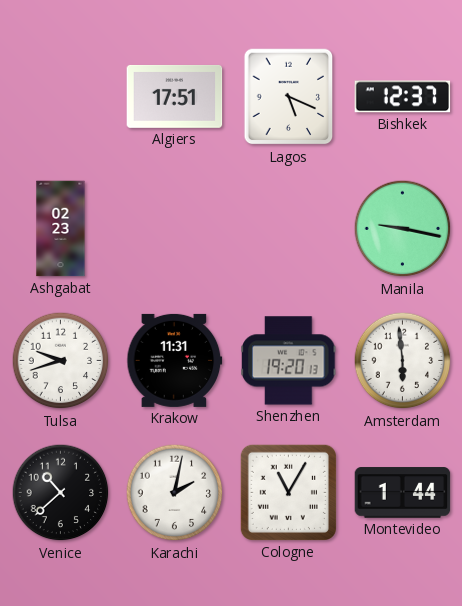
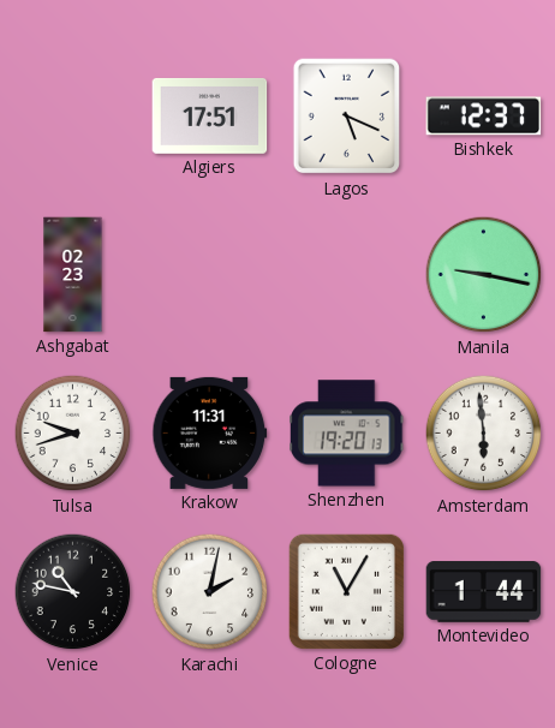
Venice: 10:38 -> 10:47
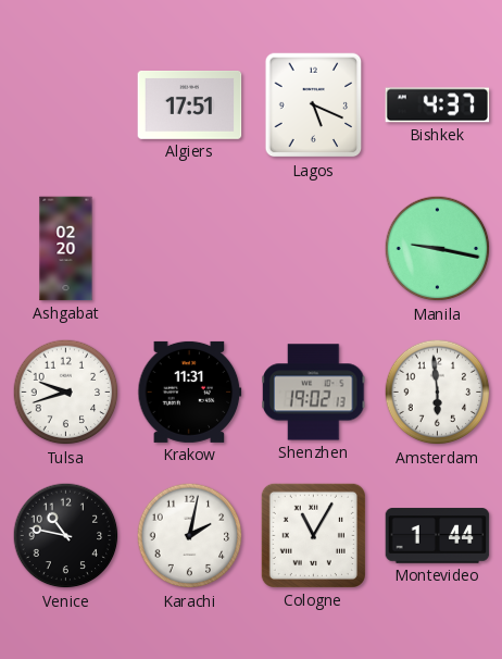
Bishkek: 12:37 -> 4:37
Ashgabat: 02:23 -> 02:20
Shenzhen: 19:20 -> 19:02
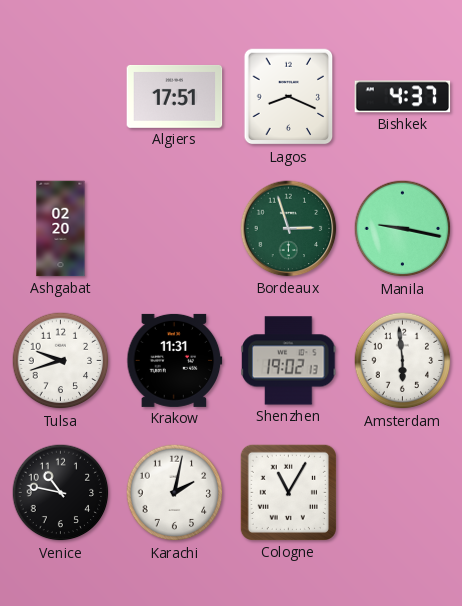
Lagos: 5:19 -> 8:19
Bordeaux: none -> 2:57
Montevideo: 1:44 -> none
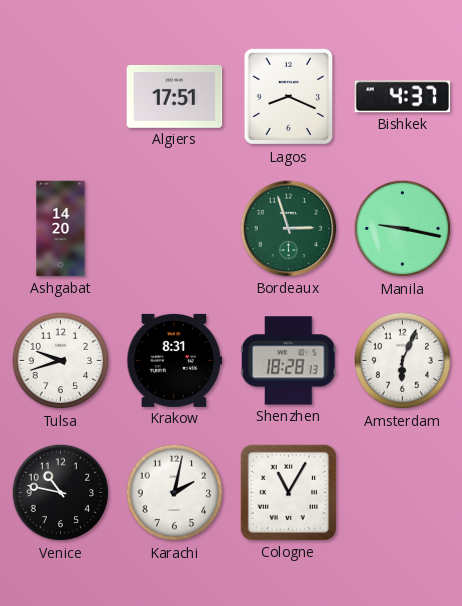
Ashgabat: 02:20 -> 14:20
Krakow: 11:31 -> 8:31
Shenzhen: 19:02 -> 18:28
Amsterdam: 5:59 -> 6:04
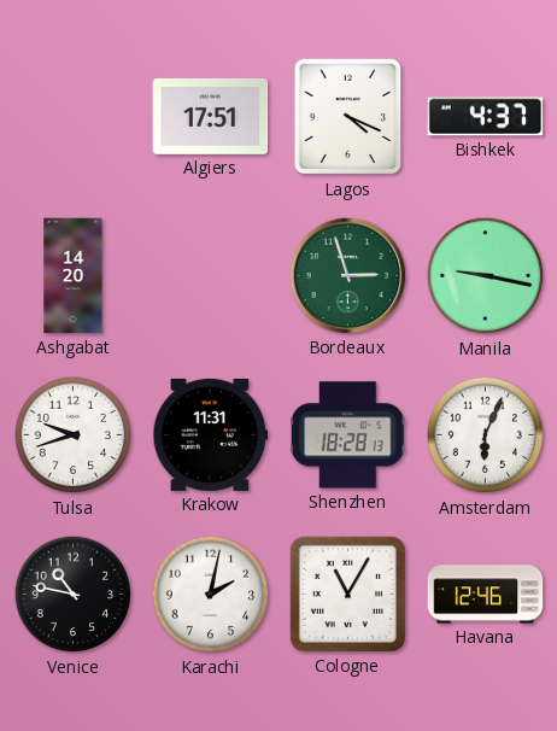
Lagos: 8:19 -> 4:19
Krakow: 8:31 -> 11:31
Havana: none -> 12:46
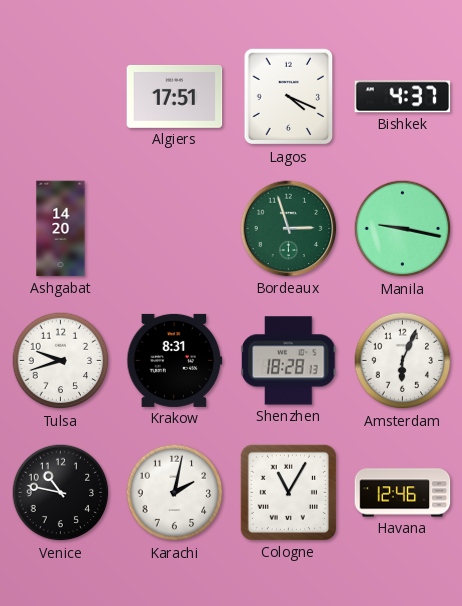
Krakow: 11:31 -> 8:31
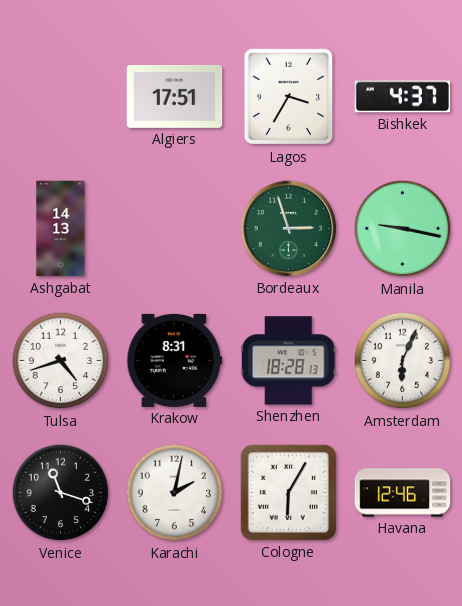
Lagos: 4:19 -> 3:35
Ashgabat: 14:20 -> 14:13
Tulsa: 9:42 -> 4:42
Venice: 10:47 -> 11:18
Cologne: 11:05 -> 6:05
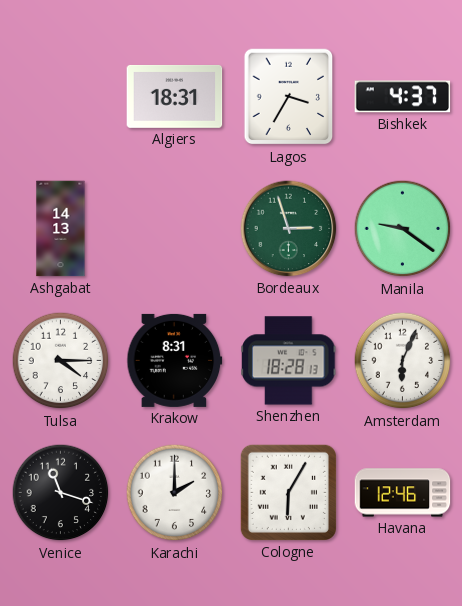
Algiers: 17:51 -> 18:31
Manila: 9:17 -> 9:21
Tulsa: 4:42 -> 4:15
Karachi: 2:02 -> 2:00
